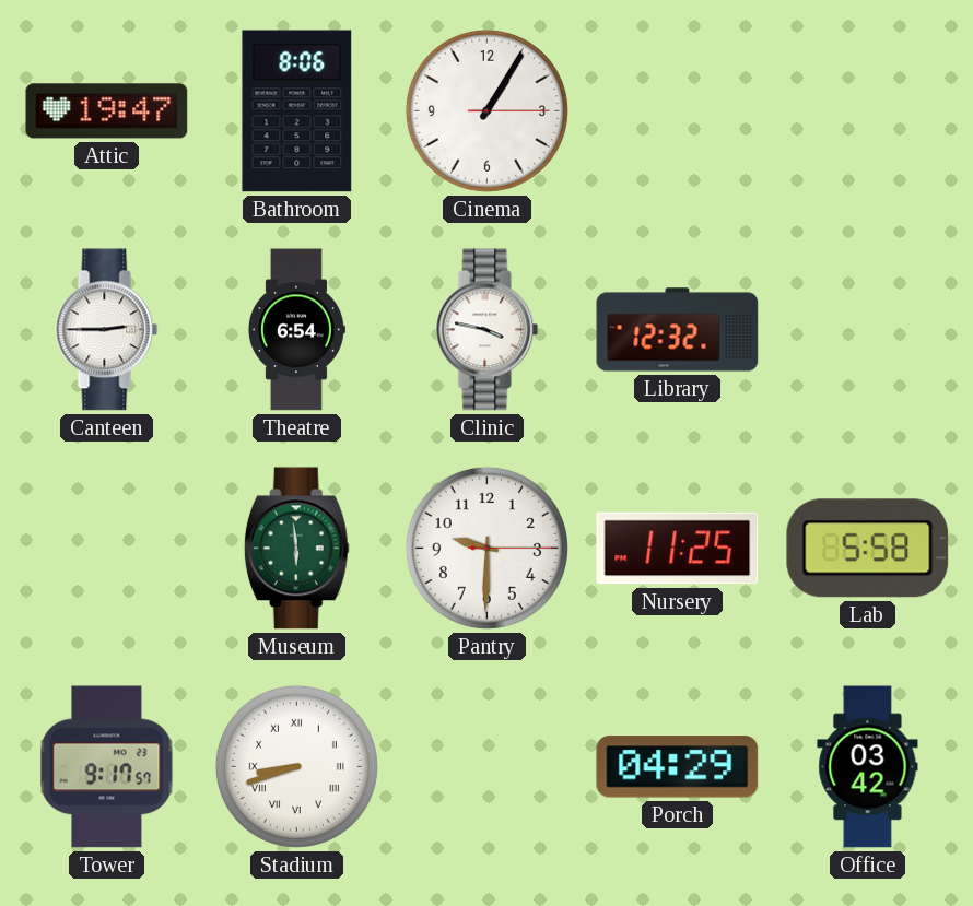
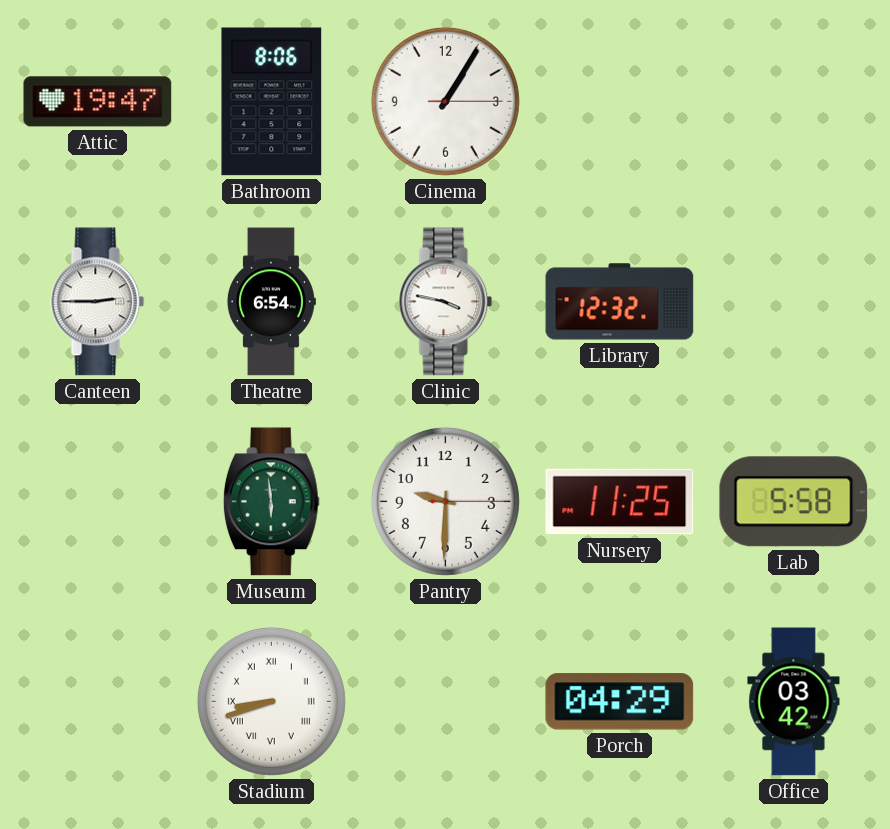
Tower: 9:17 -> none
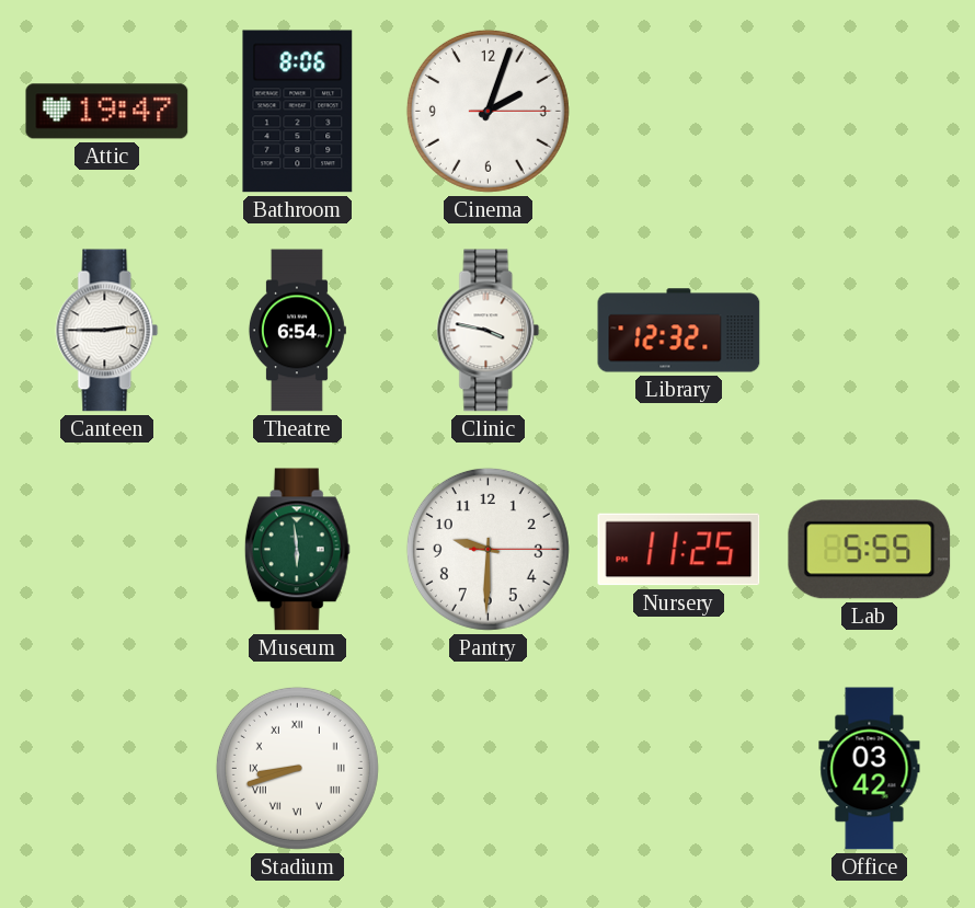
Cinema: 1:05 -> 2:03
Lab: 5:58 -> 5:55
Porch: 04:29 -> none
